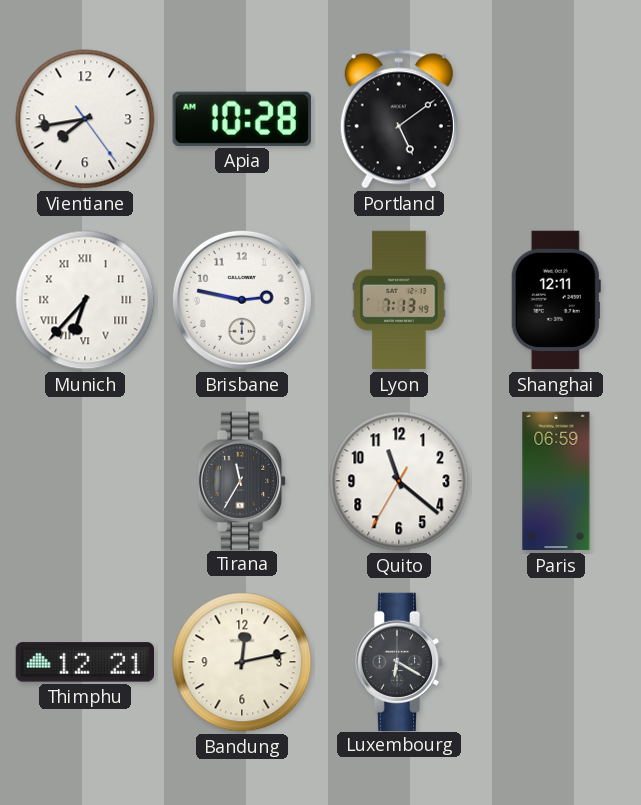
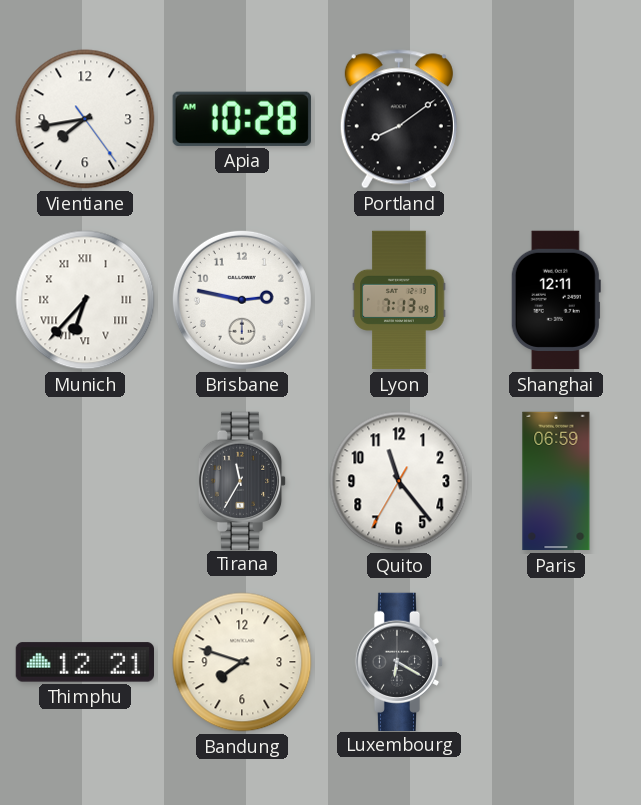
Portland: 5:09 -> 8:09
Quito: 11:21 -> 11:23
Bandung: 12:13 -> 7:48
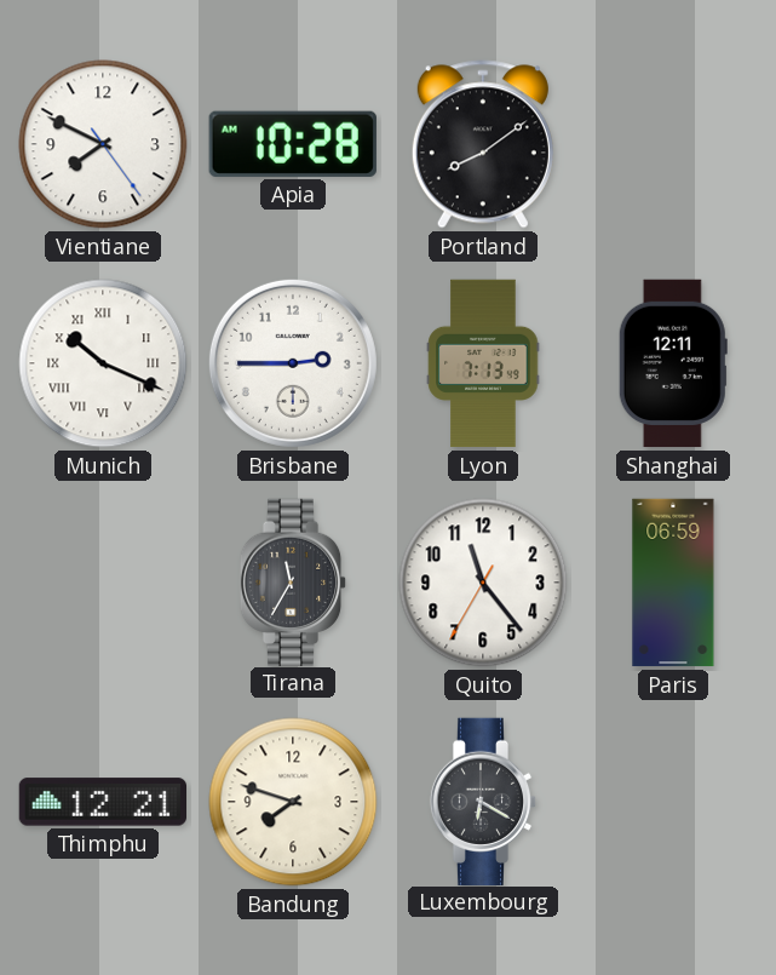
Vientiane: 7:43 -> 7:49
Munich: 6:37 -> 10:19
Brisbane: 2:47 -> 2:45
